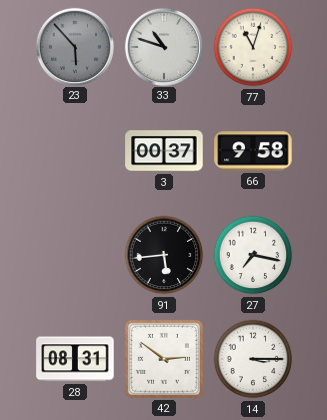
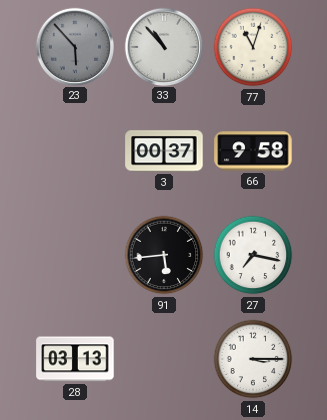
33: 10:48 -> 10:53
28: 08:31 -> 03:13
42: 2:51 -> none
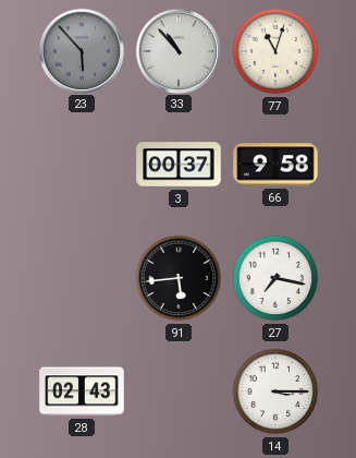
28: 03:13 -> 02:43
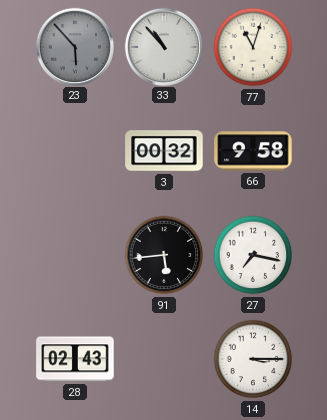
3: 00:37 -> 00:32
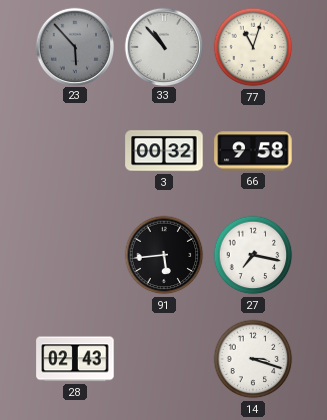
14: 3:15 -> 3:18
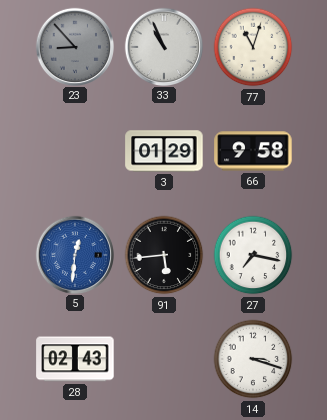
23: 5:53 -> 8:53
33: 10:53 -> 10:56
3: 00:32 -> 01:29
5: none -> 12:31
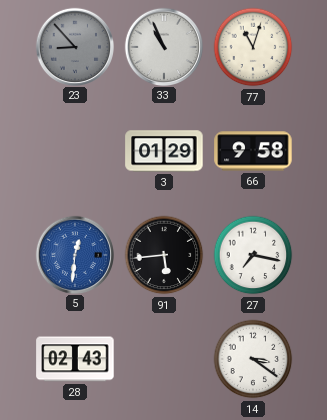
14: 3:18 -> 3:21
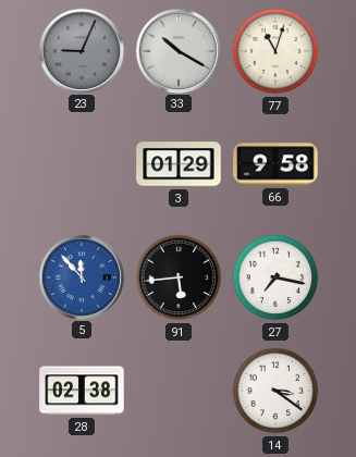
23: 8:53 -> 9:04
33: 10:56 -> 10:20
5: 12:31 -> 11:53
28: 02:43 -> 02:38
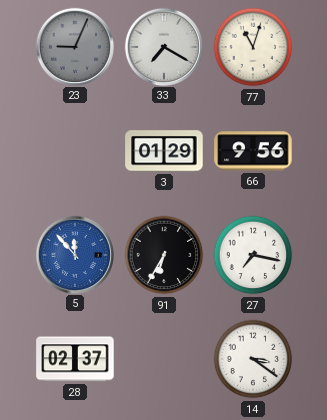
33: 10:20 -> 7:20
66: 9:58 -> 9:56
91: 5:44 -> 6:35
28: 02:38 -> 02:37
